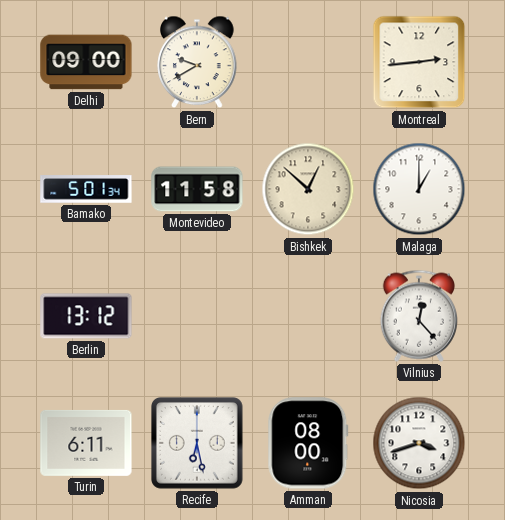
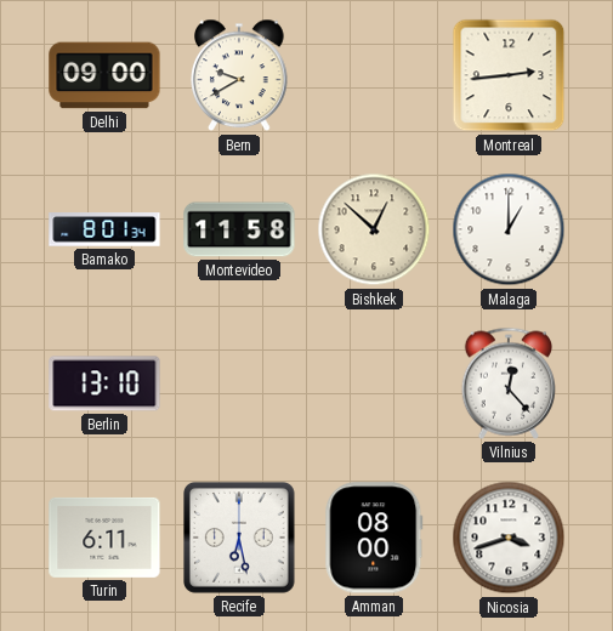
Bamako: 5:01 -> 8:01
Berlin: 13:12 -> 13:10
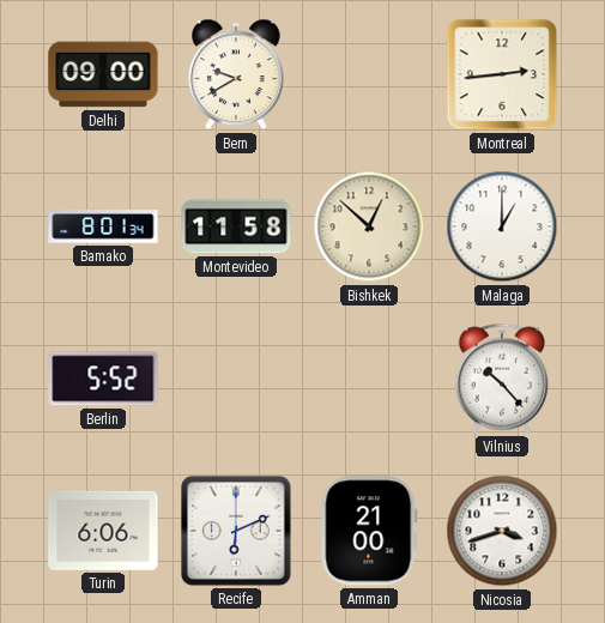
Berlin: 13:10 -> 5:52
Vilnius: 12:23 -> 10:23
Turin: 6:11 -> 6:06
Recife: 6:28 -> 6:11
Amman: 08:00 -> 21:00
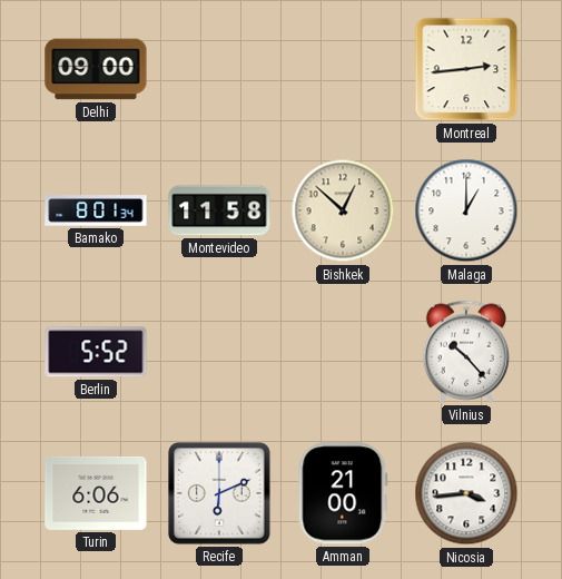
Bern: 9:40 -> none
Nicosia: 3:42 -> 3:44
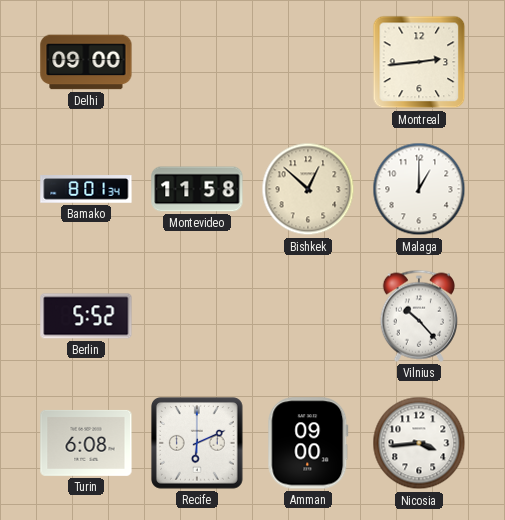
Turin: 6:06 -> 6:08
Amman: 21:00 -> 09:00
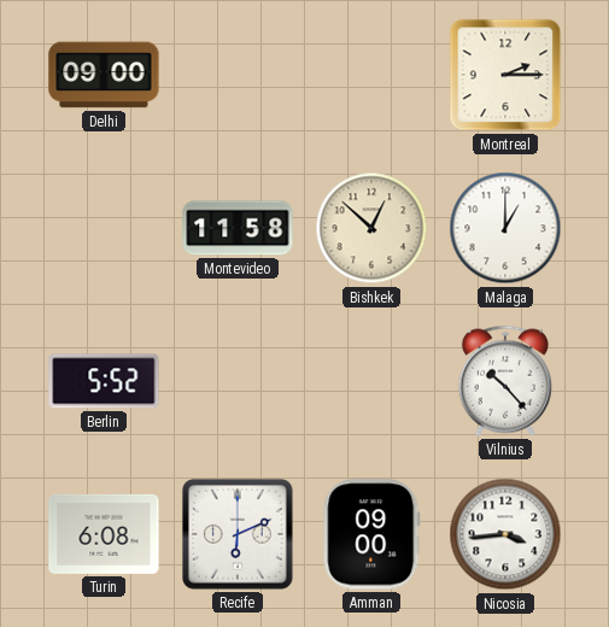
Montreal: 2:44 -> 2:15
Bamako: 8:01 -> none
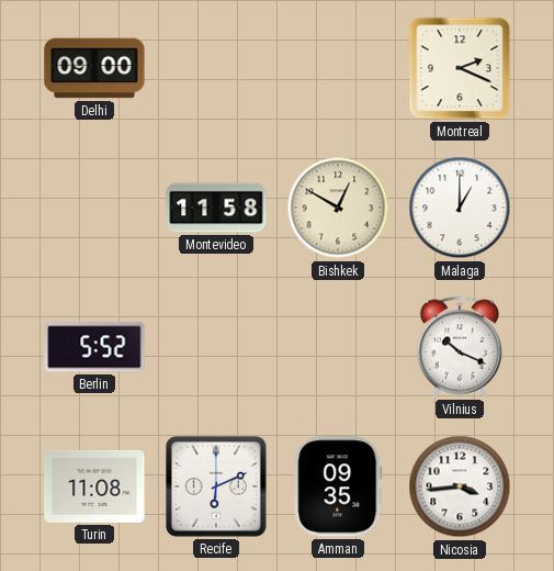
Montreal: 2:15 -> 2:19
Bishkek: 12:52 -> 12:50
Vilnius: 10:23 -> 10:19
Turin: 6:08 -> 11:08
Amman: 09:00 -> 09:35
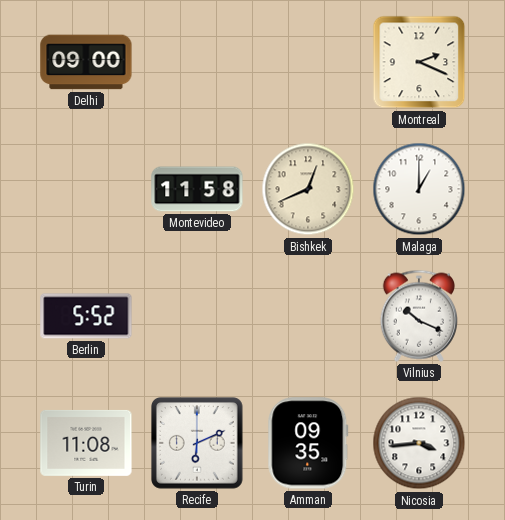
Bishkek: 12:50 -> 12:41
